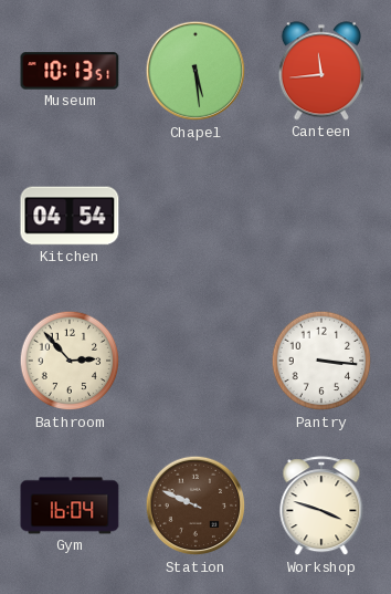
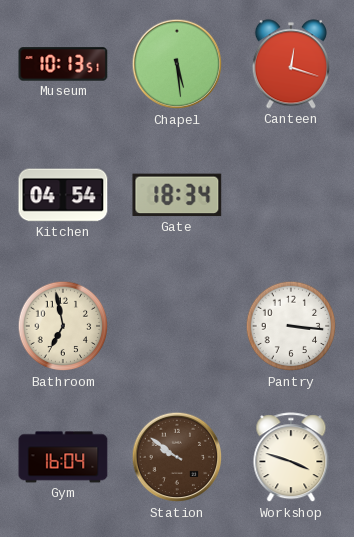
Canteen: 11:44 -> 12:18
Gate: none -> 18:34
Bathroom: 2:53 -> 6:58
Station: 9:49 -> 9:51
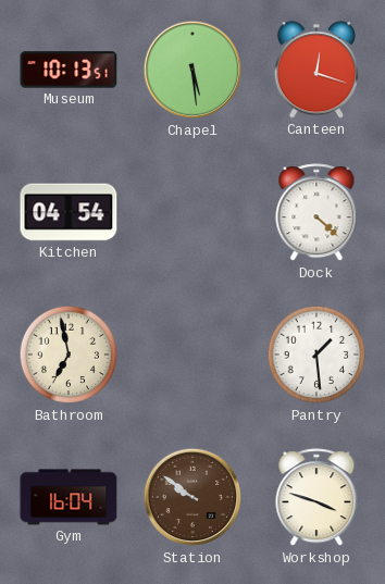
Gate: 18:34 -> none
Dock: none -> 4:22
Pantry: 3:16 -> 1:29
